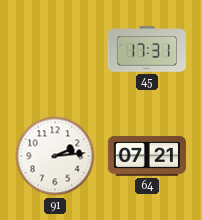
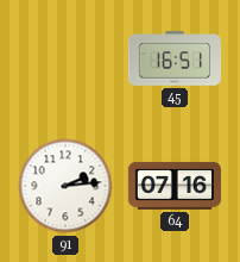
45: 17:31 -> 16:51
64: 07:21 -> 07:16
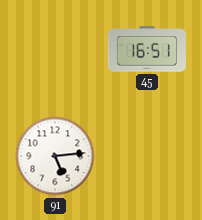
91: 2:14 -> 5:14
64: 07:16 -> none
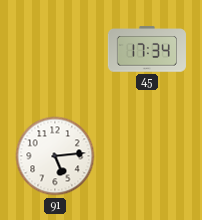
45: 16:51 -> 17:34
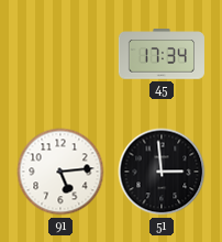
51: none -> 2:59
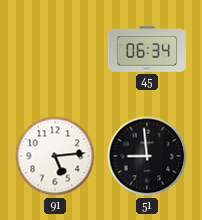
45: 17:34 -> 06:34
51: 2:59 -> 8:59
